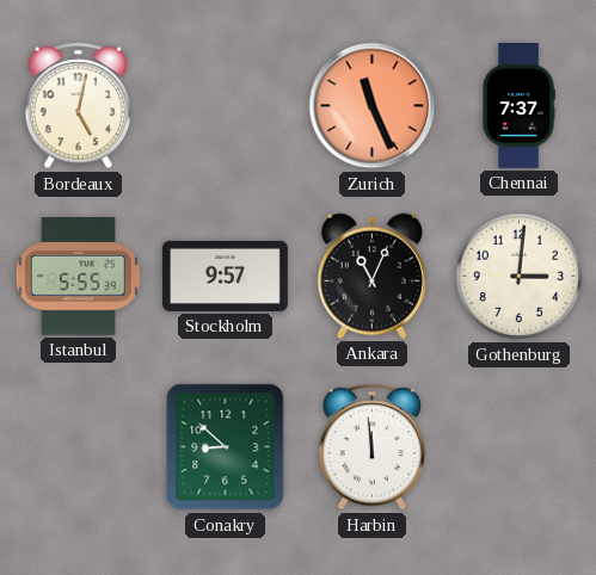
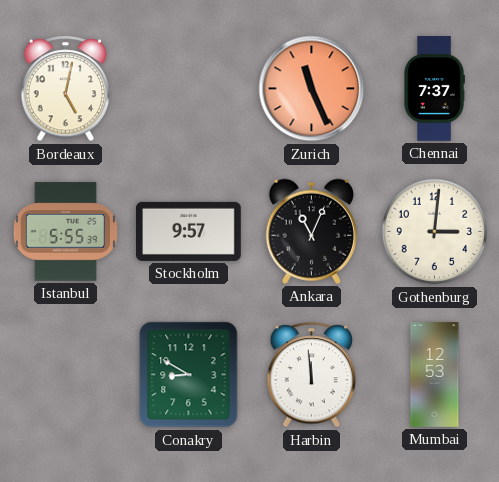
Conakry: 8:52 -> 8:50
Mumbai: none -> 12:53
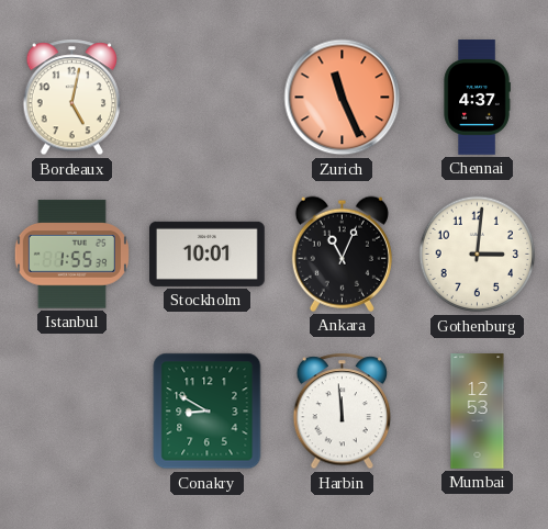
Chennai: 7:37 -> 4:37
Istanbul: 5:55 -> 1:55
Stockholm: 9:57 -> 10:01
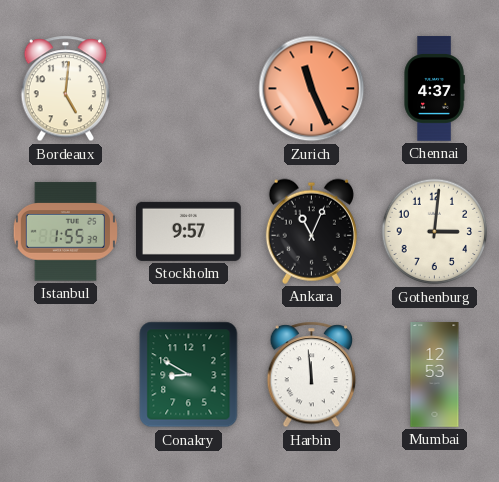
Bordeaux: 5:02 -> 5:01
Stockholm: 10:01 -> 9:57
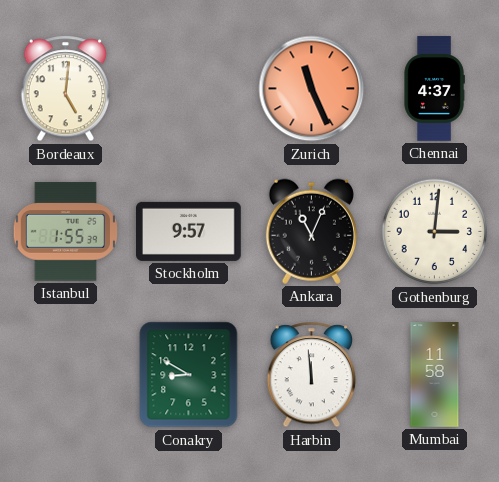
Mumbai: 12:53 -> 11:58
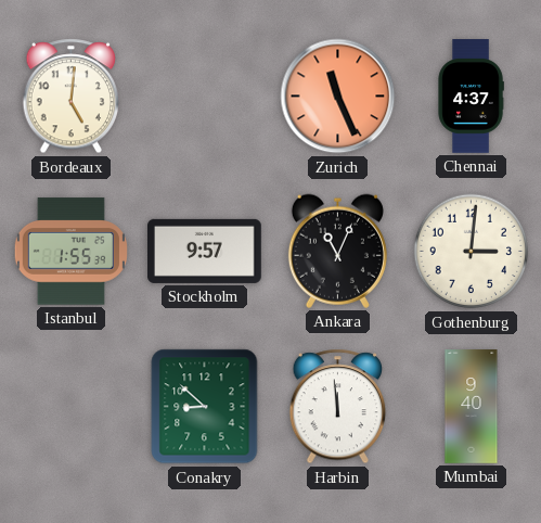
Conakry: 8:50 -> 8:52
Mumbai: 11:58 -> 9:40
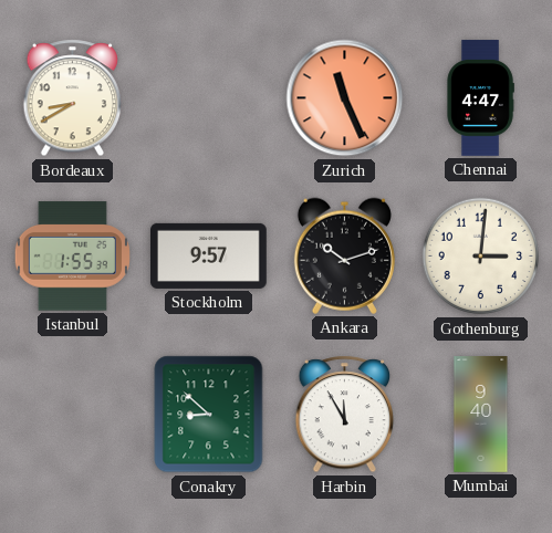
Bordeaux: 5:01 -> 8:40
Chennai: 4:37 -> 4:47
Ankara: 11:04 -> 10:12
Harbin: 11:59 -> 11:55
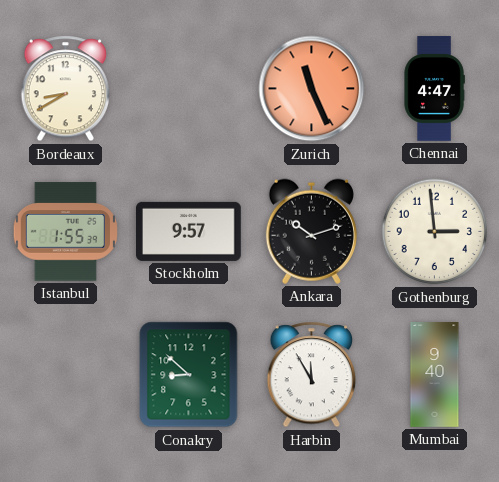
Gothenburg: 3:01 -> 2:59
